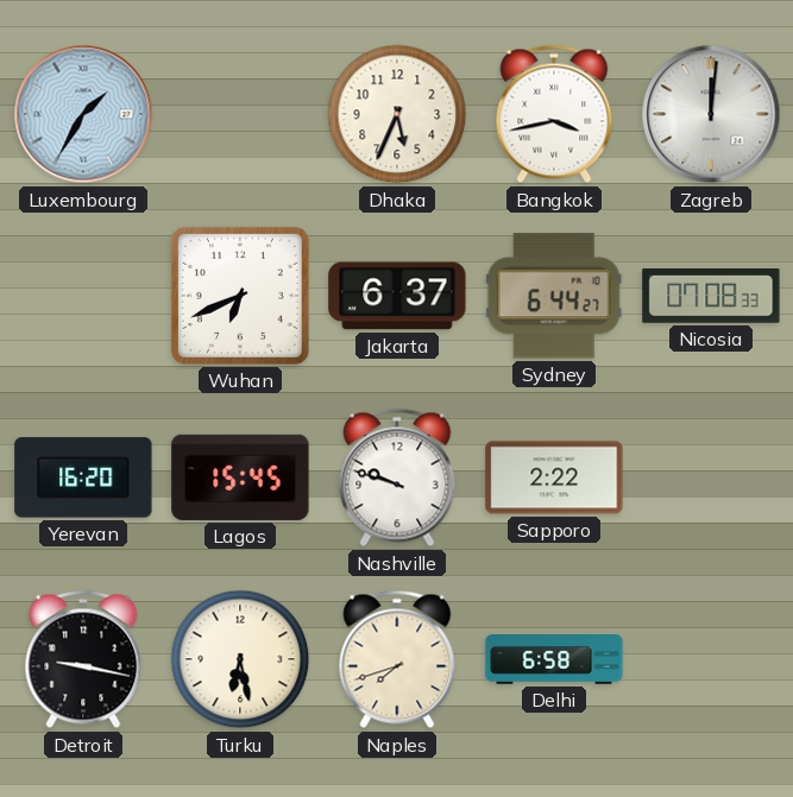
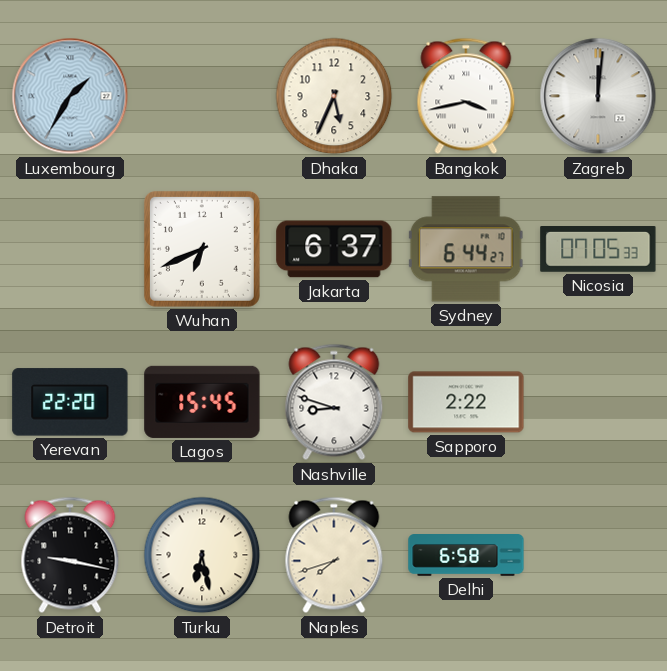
Nicosia: 07:08 -> 07:05
Yerevan: 16:20 -> 22:20
Nashville: 9:48 -> 8:48
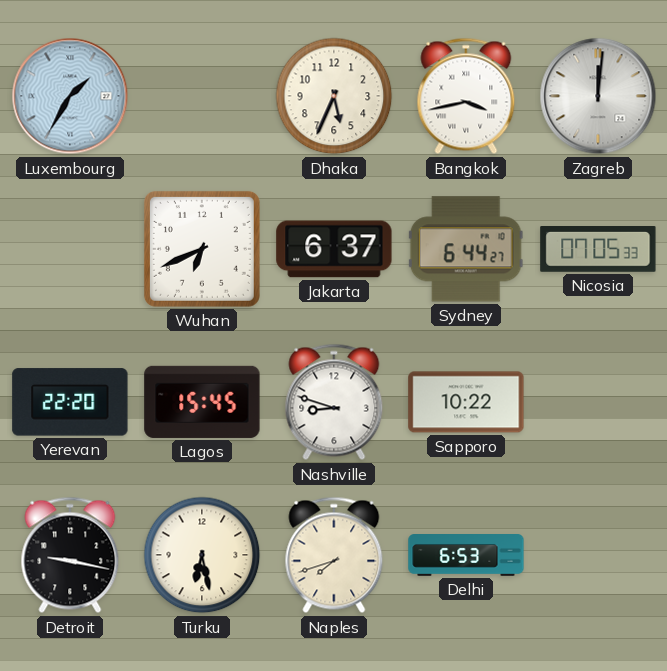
Sapporo: 2:22 -> 10:22
Delhi: 6:58 -> 6:53
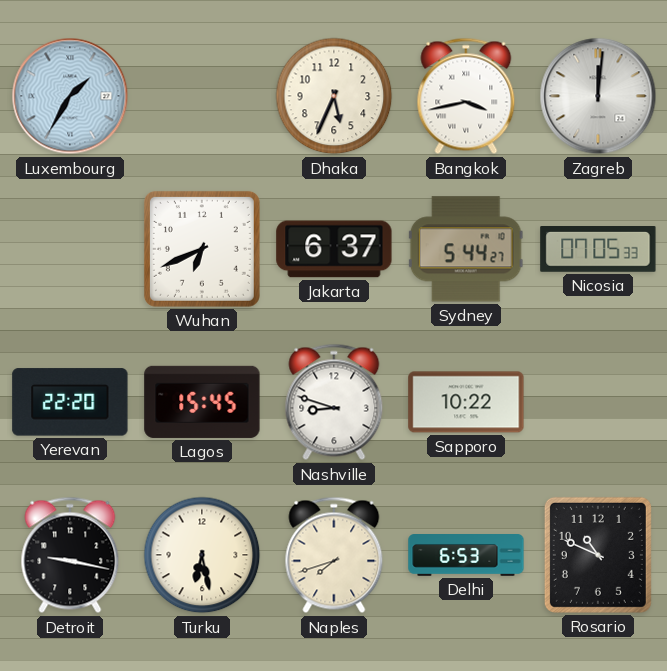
Sydney: 6:44 -> 5:44
Rosario: none -> 10:49
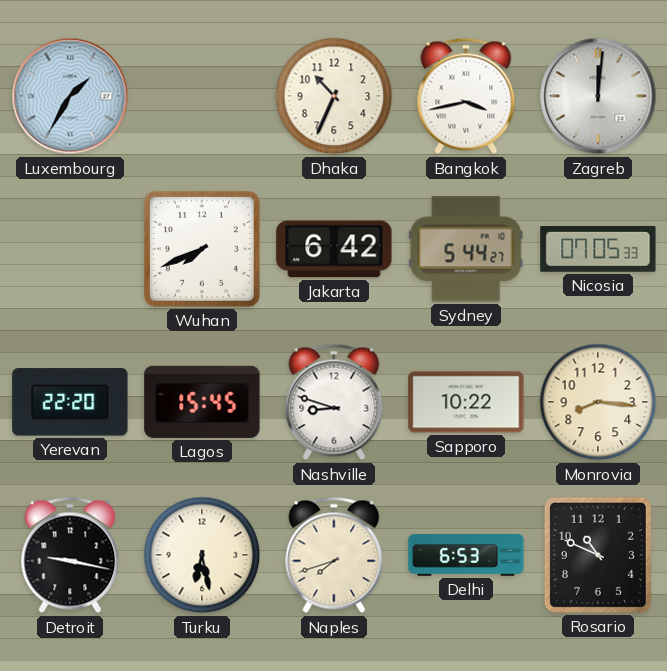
Dhaka: 5:34 -> 10:34
Wuhan: 6:41 -> 7:41
Jakarta: 6:37 -> 6:42
Monrovia: none -> 8:16
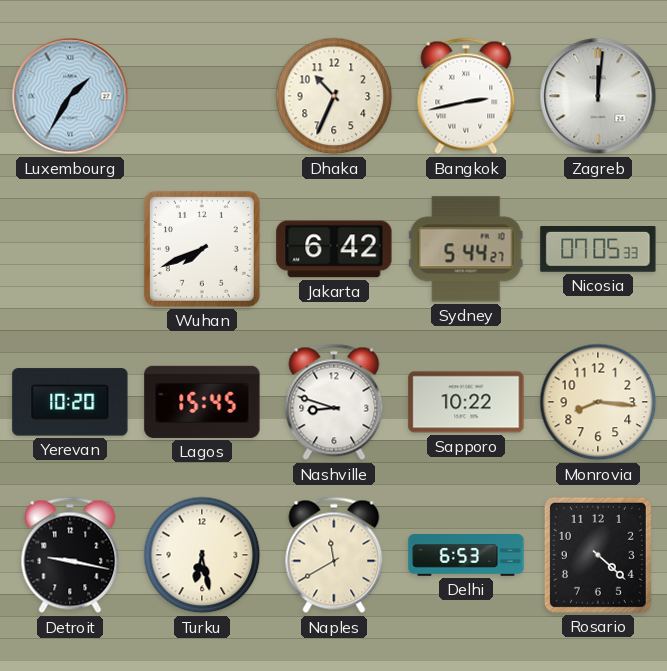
Bangkok: 3:43 -> 2:43
Yerevan: 22:20 -> 10:20
Naples: 7:42 -> 11:40
Rosario: 10:49 -> 4:22
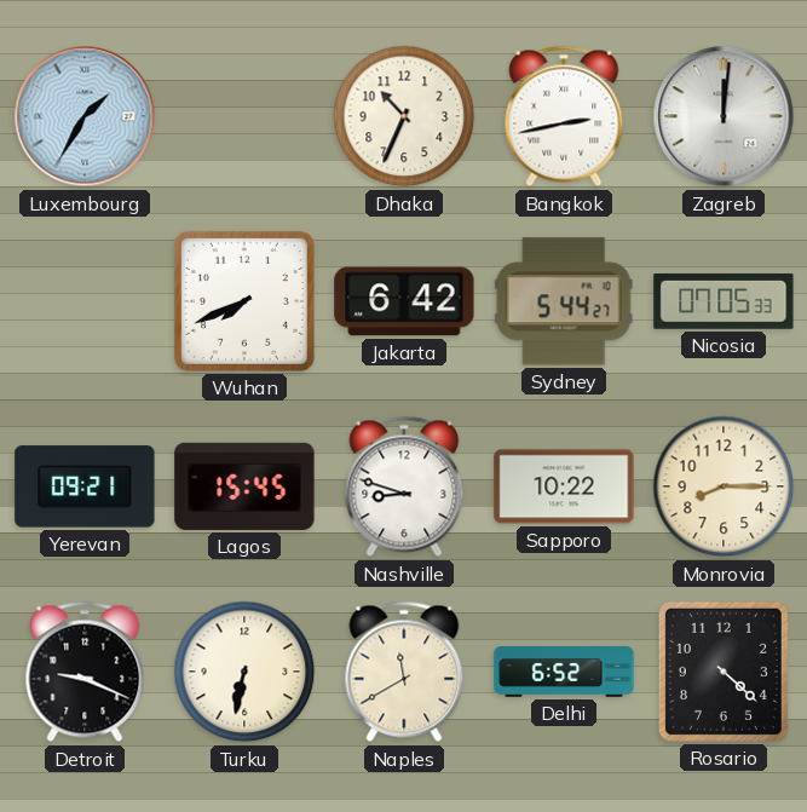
Yerevan: 10:20 -> 09:21
Monrovia: 8:16 -> 8:15
Detroit: 9:17 -> 9:19
Turku: 6:28 -> 6:32
Delhi: 6:53 -> 6:52
